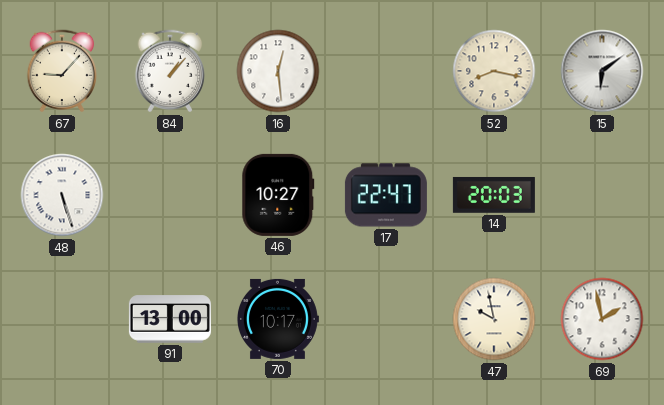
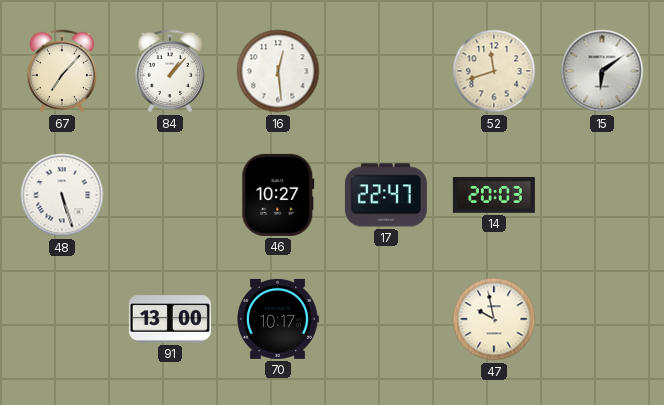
67: 9:07 -> 7:07
52: 8:17 -> 11:42
69: 1:58 -> none
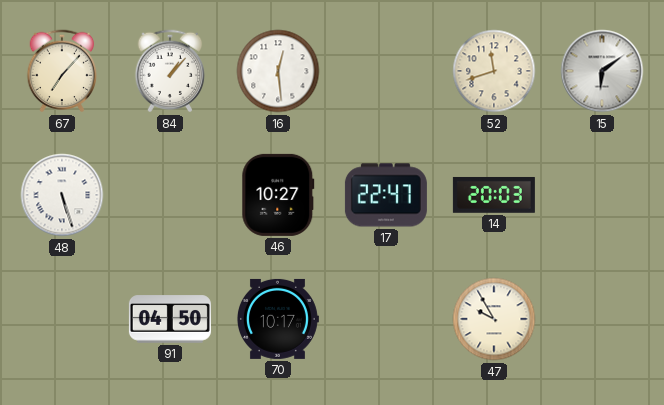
91: 13:00 -> 04:50
47: 9:58 -> 9:55
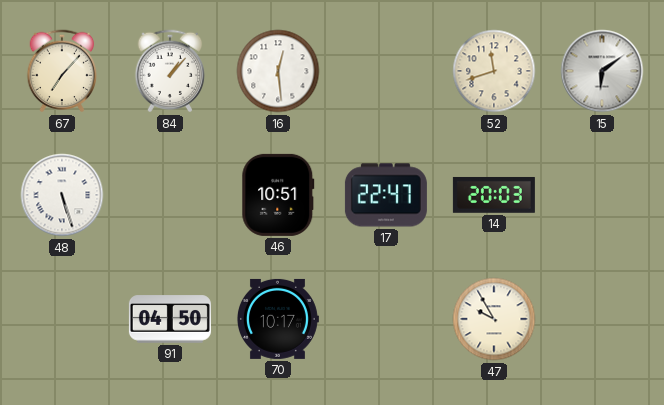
46: 10:27 -> 10:51
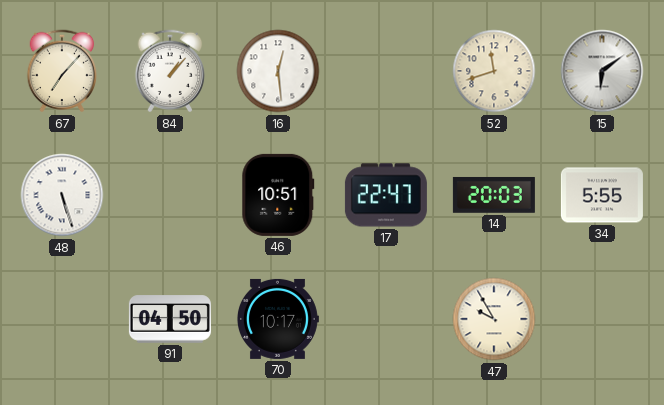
34: none -> 5:55
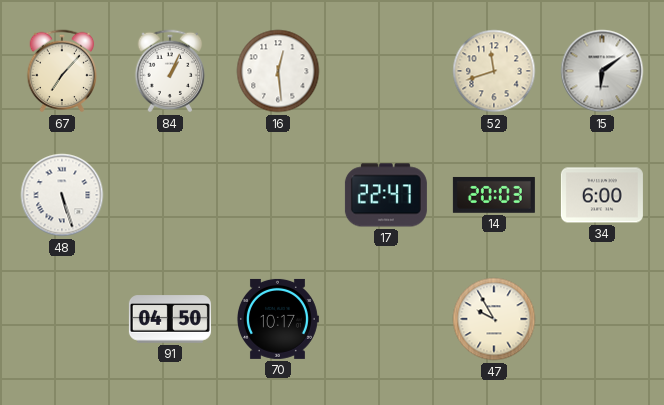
84: 1:07 -> 1:04
46: 10:51 -> none
34: 5:55 -> 6:00
